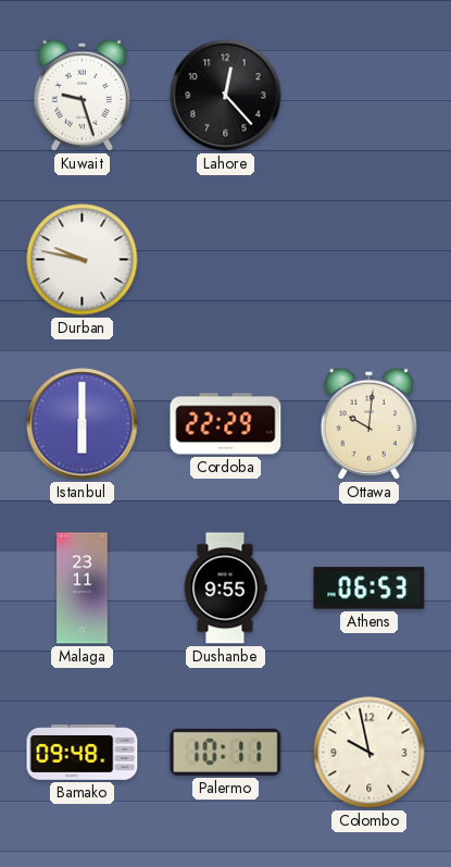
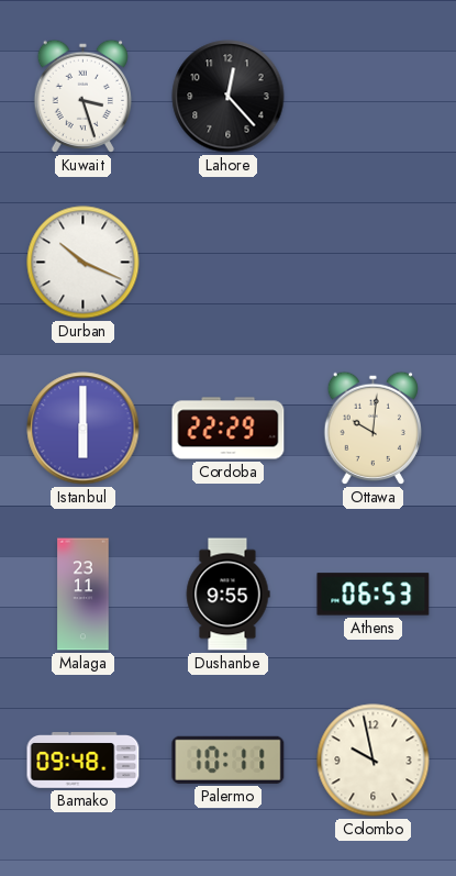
Kuwait: 9:27 -> 3:27
Durban: 9:47 -> 10:19
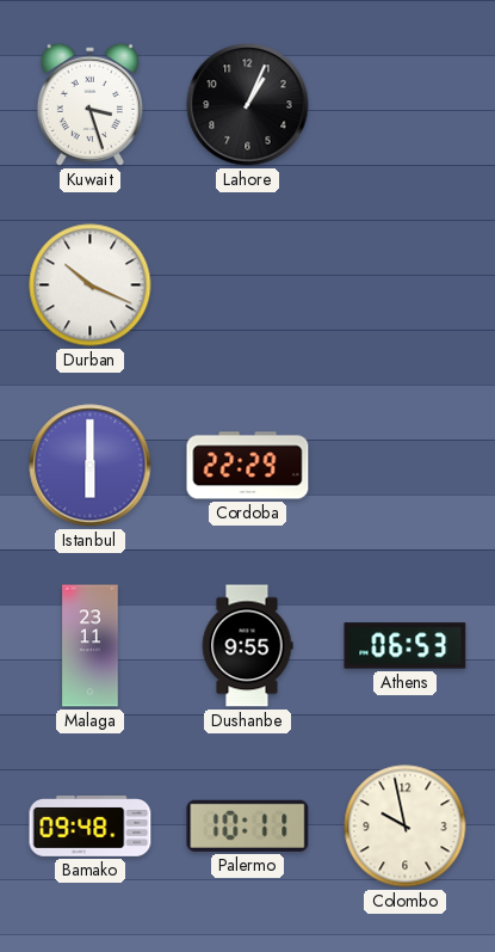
Lahore: 12:23 -> 1:04
Ottawa: 10:01 -> none
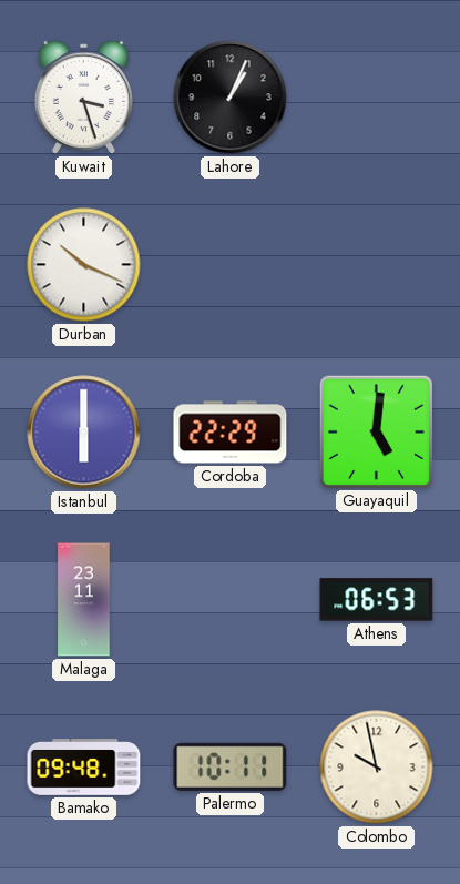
Guayaquil: none -> 5:01
Dushanbe: 9:55 -> none
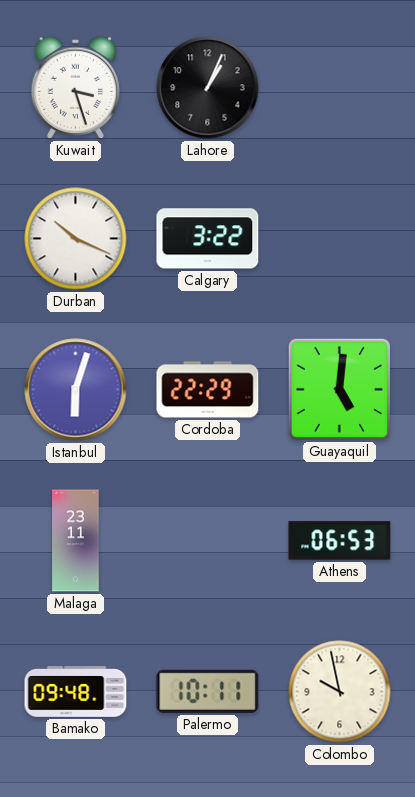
Calgary: none -> 3:22
Istanbul: 6:00 -> 6:03
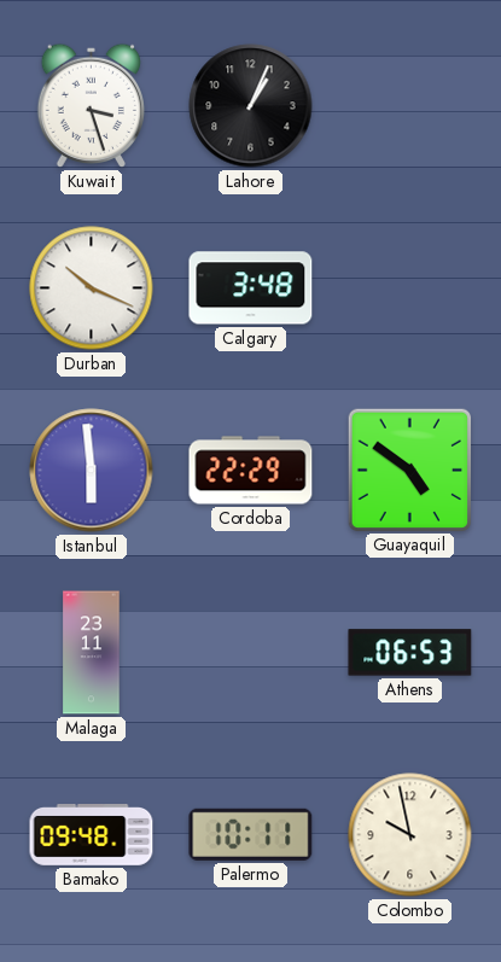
Calgary: 3:22 -> 3:48
Istanbul: 6:03 -> 5:59
Guayaquil: 5:01 -> 4:51
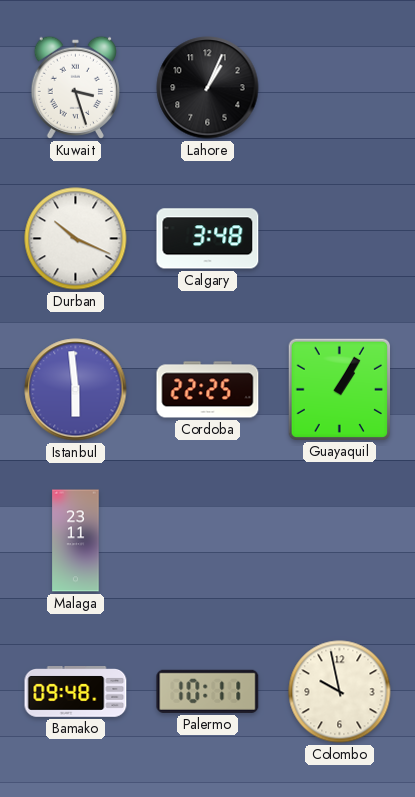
Cordoba: 22:29 -> 22:25
Guayaquil: 4:51 -> 1:05
Athens: 06:53 -> none
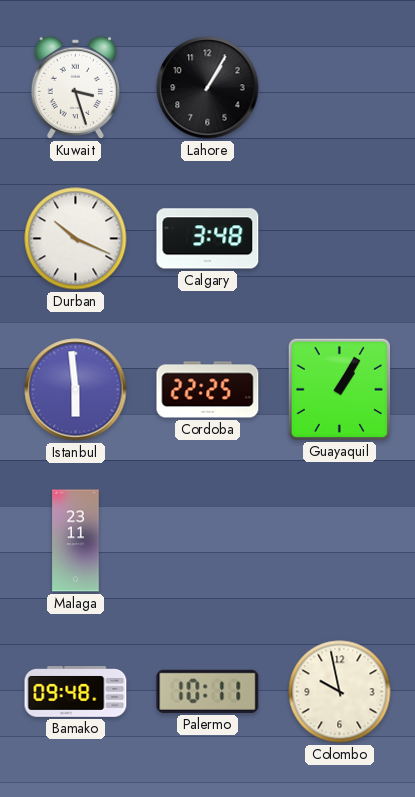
Lahore: 1:04 -> 1:05
